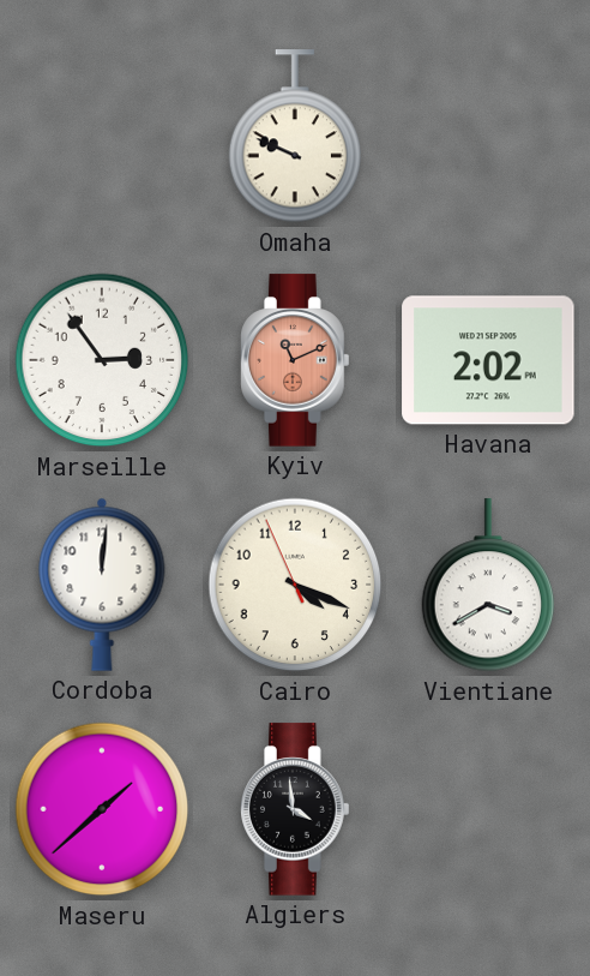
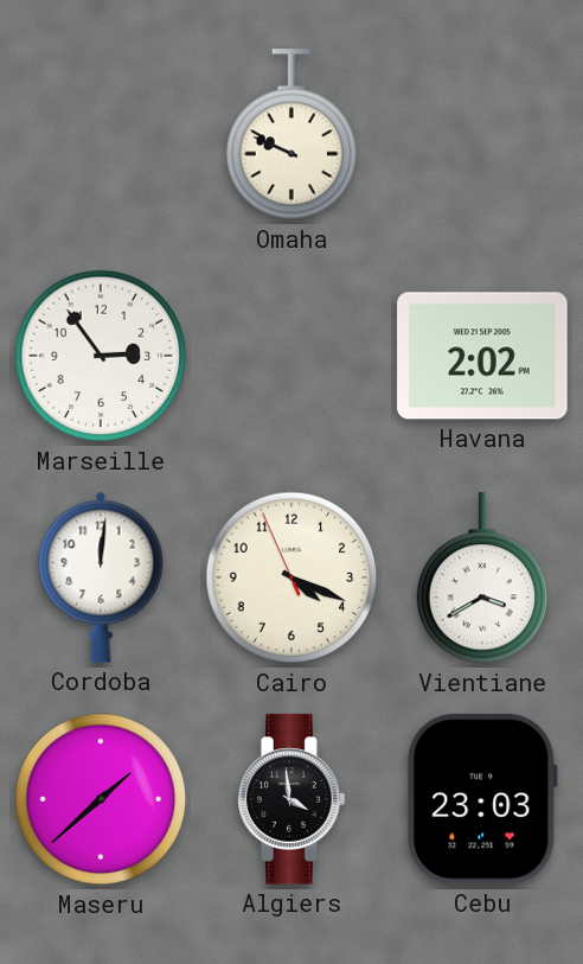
Kyiv: 11:11 -> none
Cebu: none -> 23:03
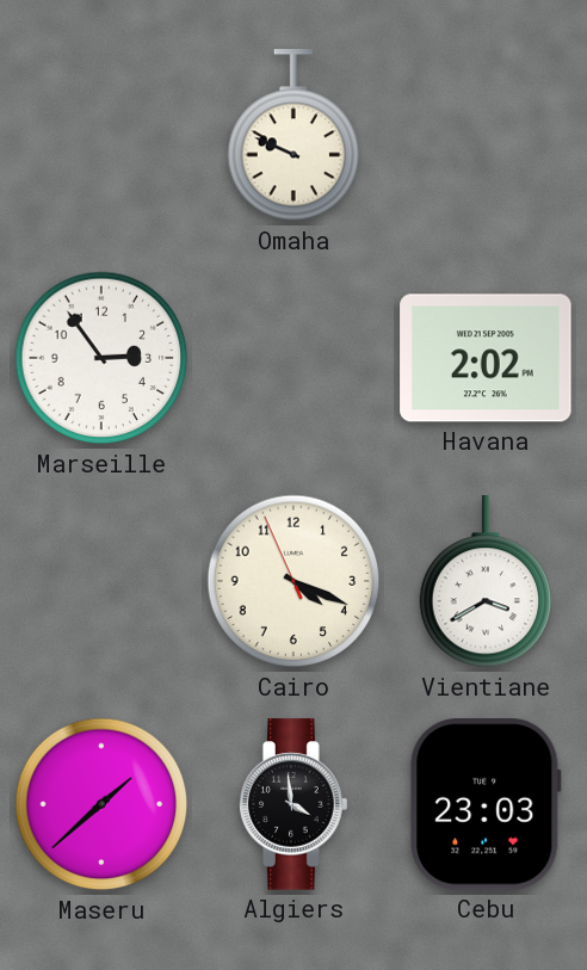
Cordoba: 12:01 -> none
